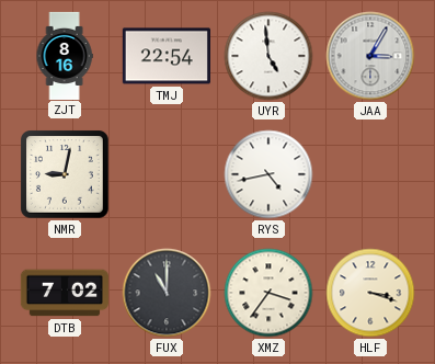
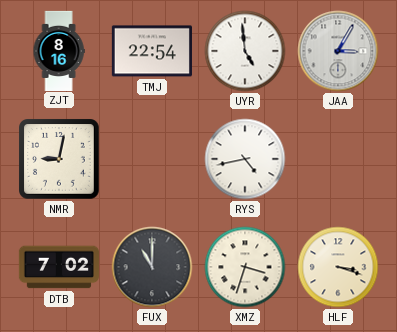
XMZ: 3:36 -> 3:33
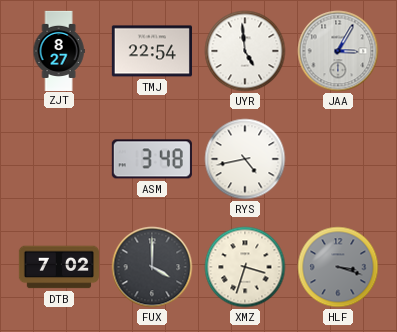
ZJT: 8:16 -> 8:27
NMR: 9:02 -> none
ASM: none -> 3:48
FUX: 11:00 -> 4:00
HLF dial: cream -> grey
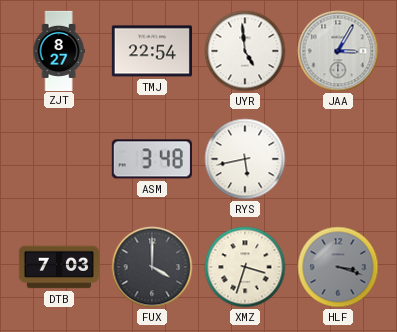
RYS: 4:43 -> 5:43
DTB: 7:02 -> 7:03
